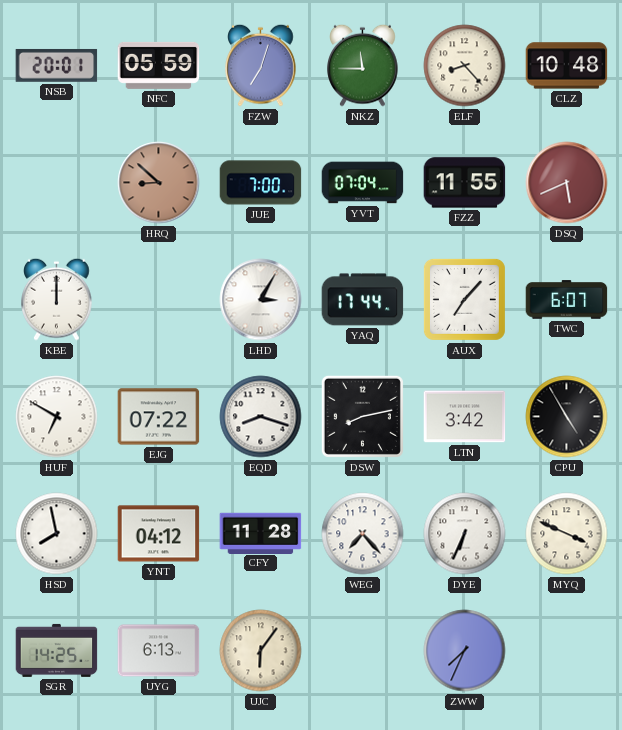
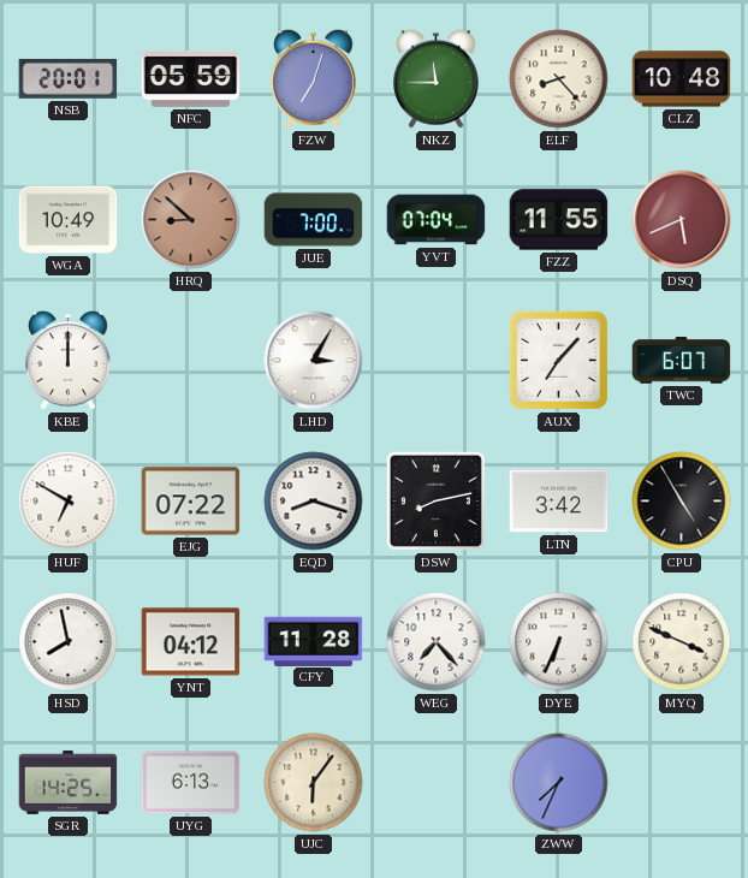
WGA: none -> 10:49
YAQ: 17:44 -> none
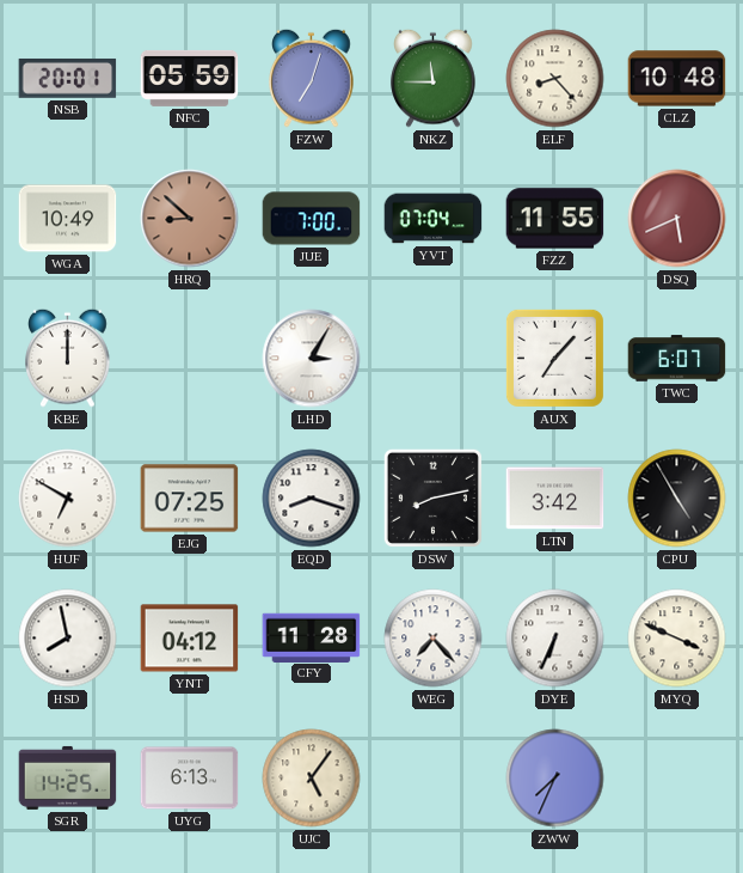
EJG: 07:22 -> 07:25
UJC: 6:06 -> 5:06
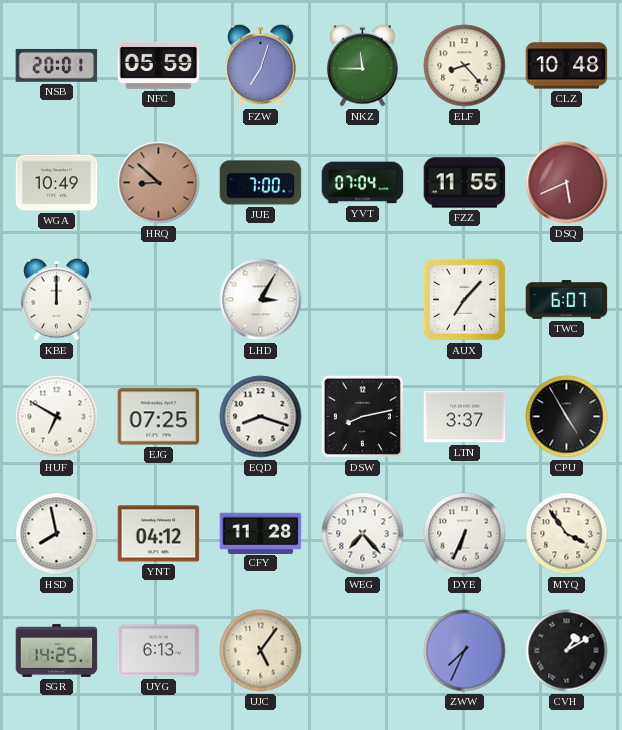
LTN: 3:42 -> 3:37
MYQ: 3:49 -> 3:54
CVH: none -> 1:10
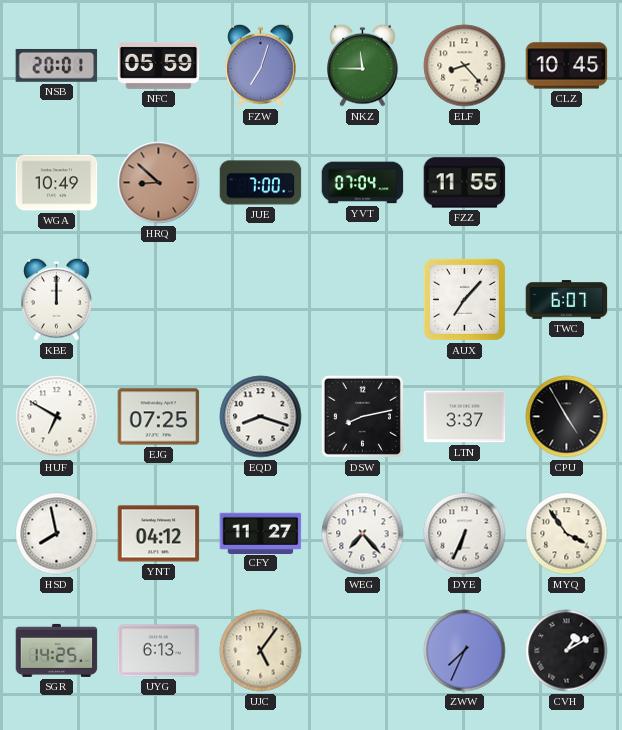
CLZ: 10:48 -> 10:45
DSQ: 5:41 -> none
LHD: 3:05 -> none
CFY: 11:28 -> 11:27
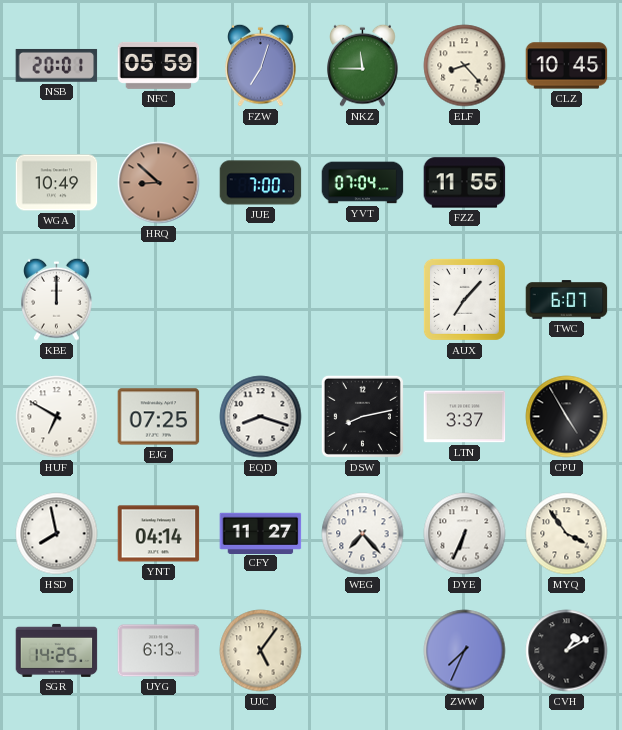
YNT: 04:12 -> 04:14
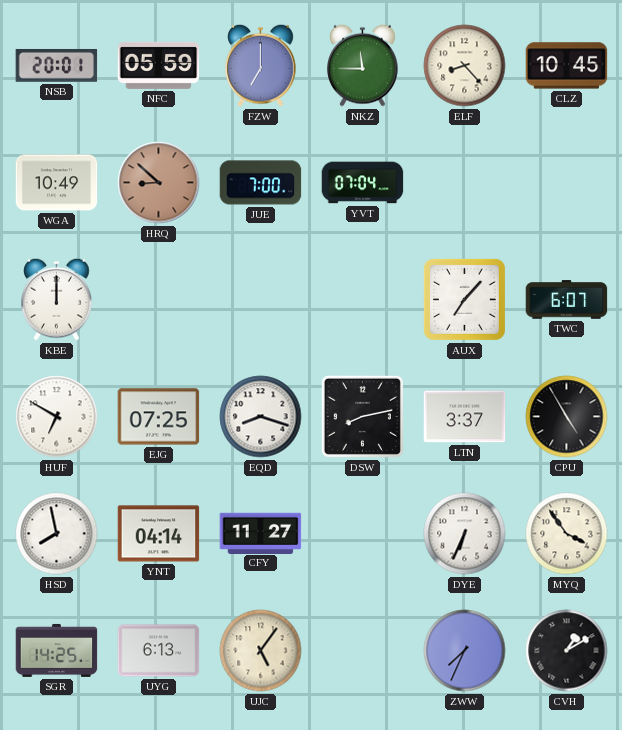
FZW: 7:03 -> 7:00
FZZ: 11:55 -> none
WEG: 7:23 -> none
